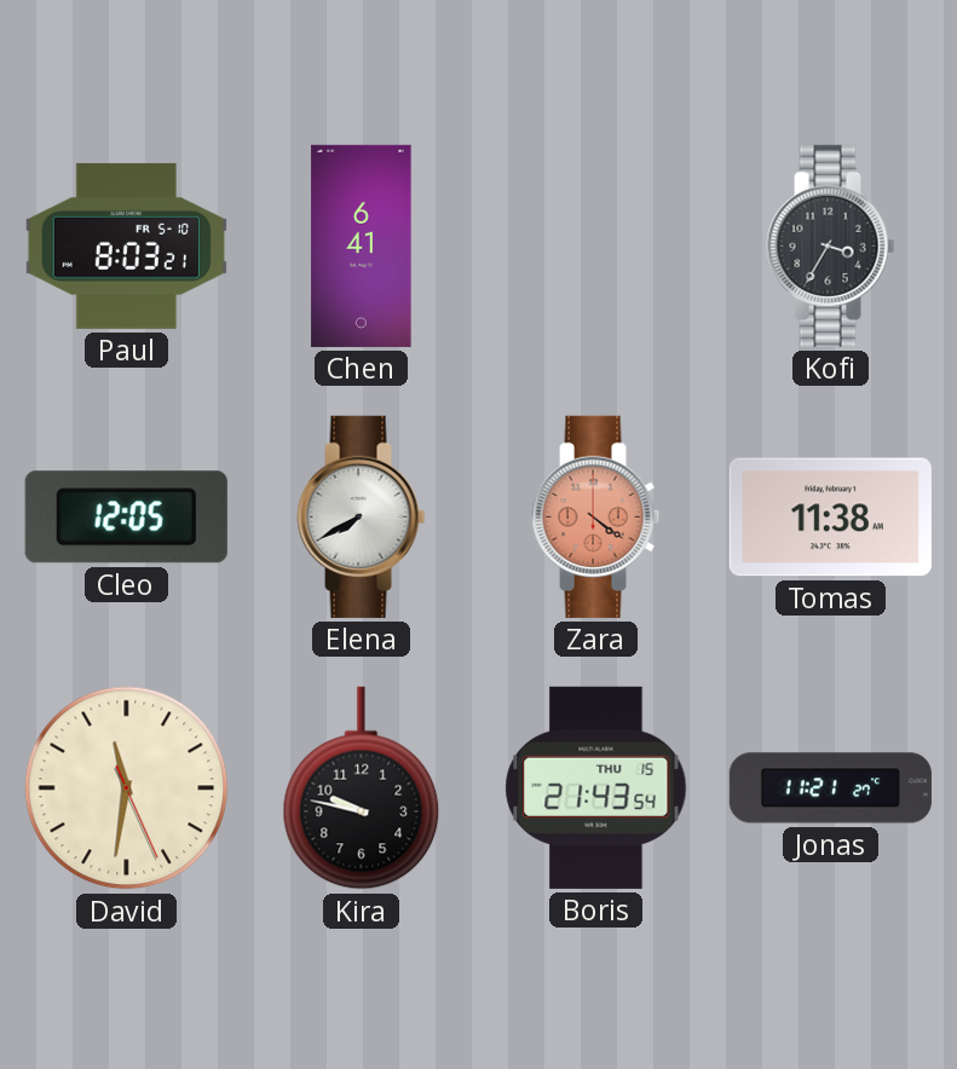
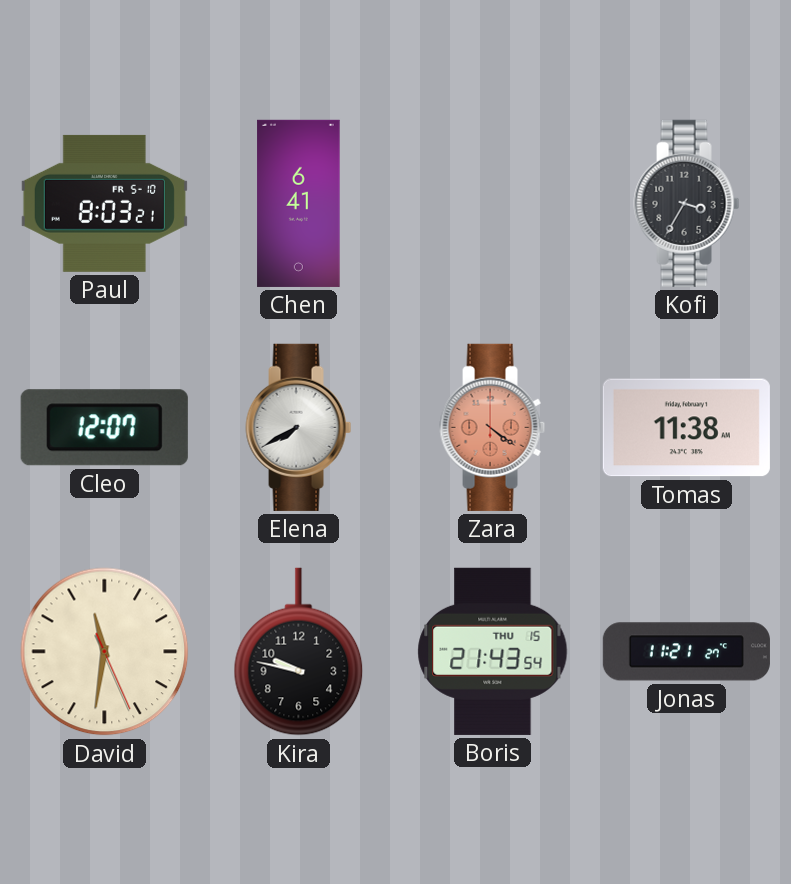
Cleo: 12:05 -> 12:07
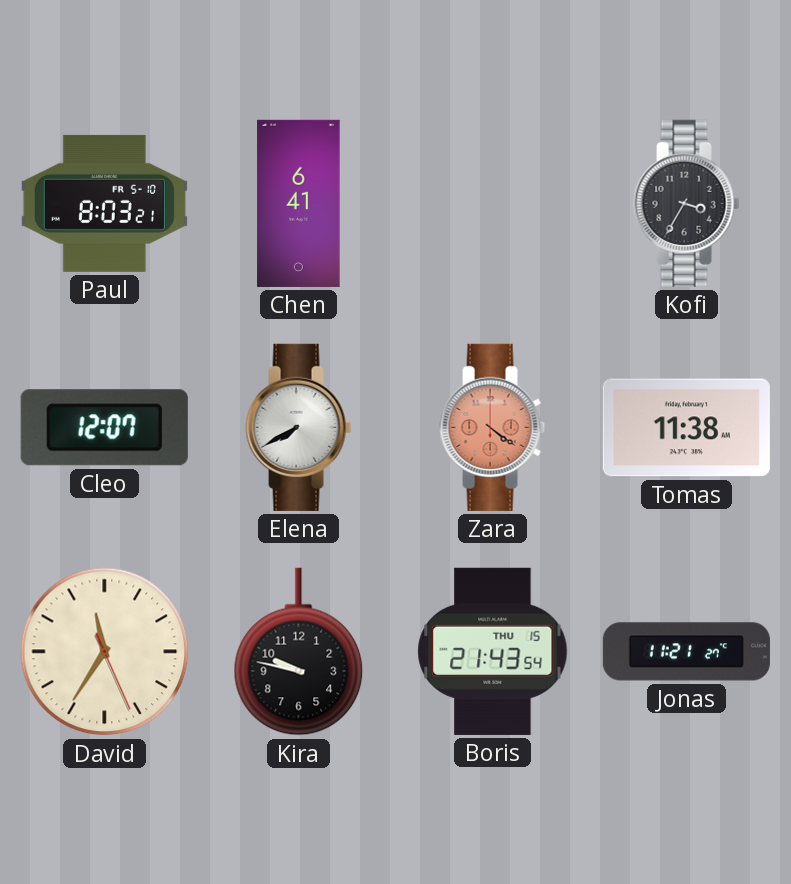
David: 11:31 -> 11:35
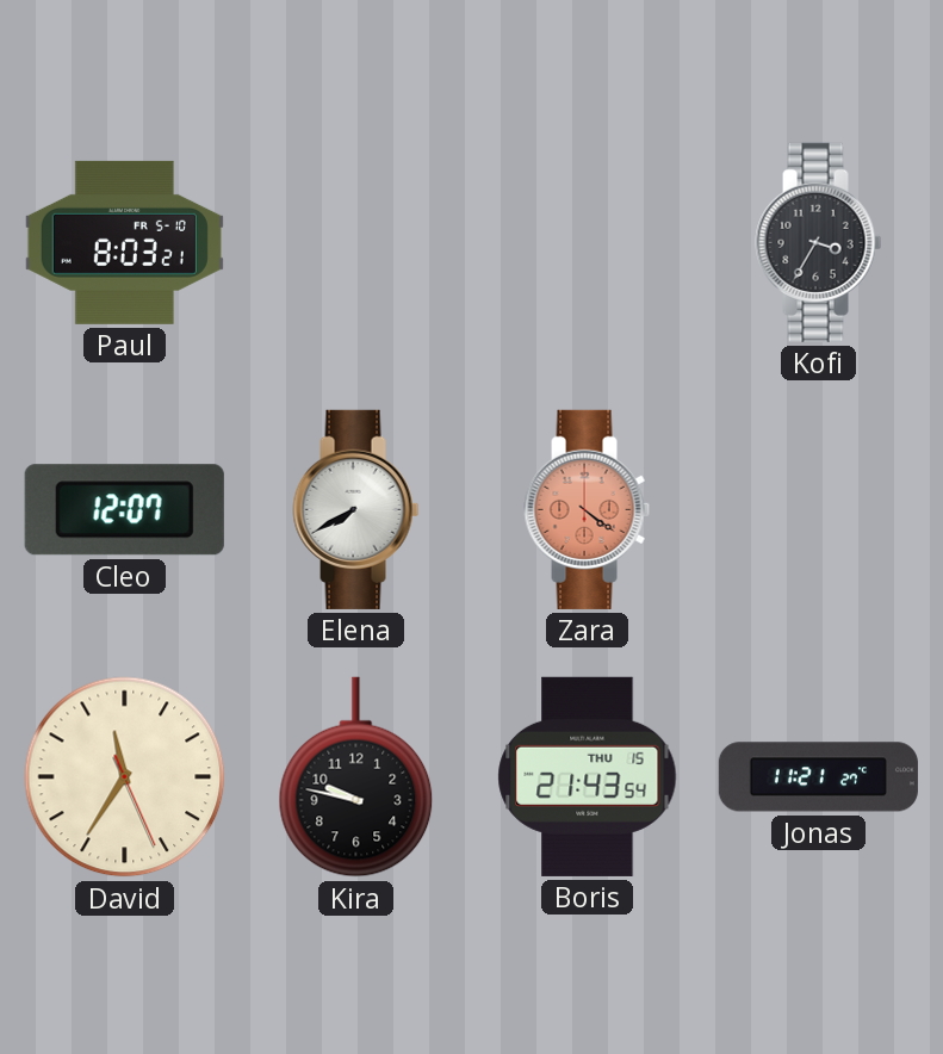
Chen: 6:41 -> none
Tomas: 11:38 -> none
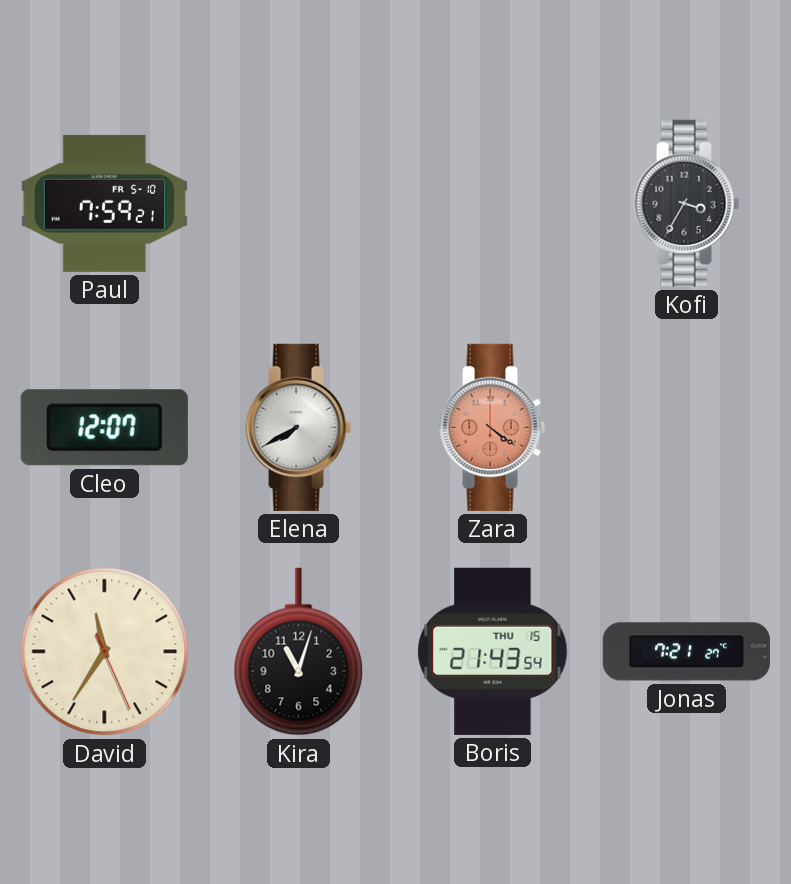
Paul: 8:03 -> 7:59
Kira: 9:47 -> 11:03
Jonas: 11:21 -> 7:21
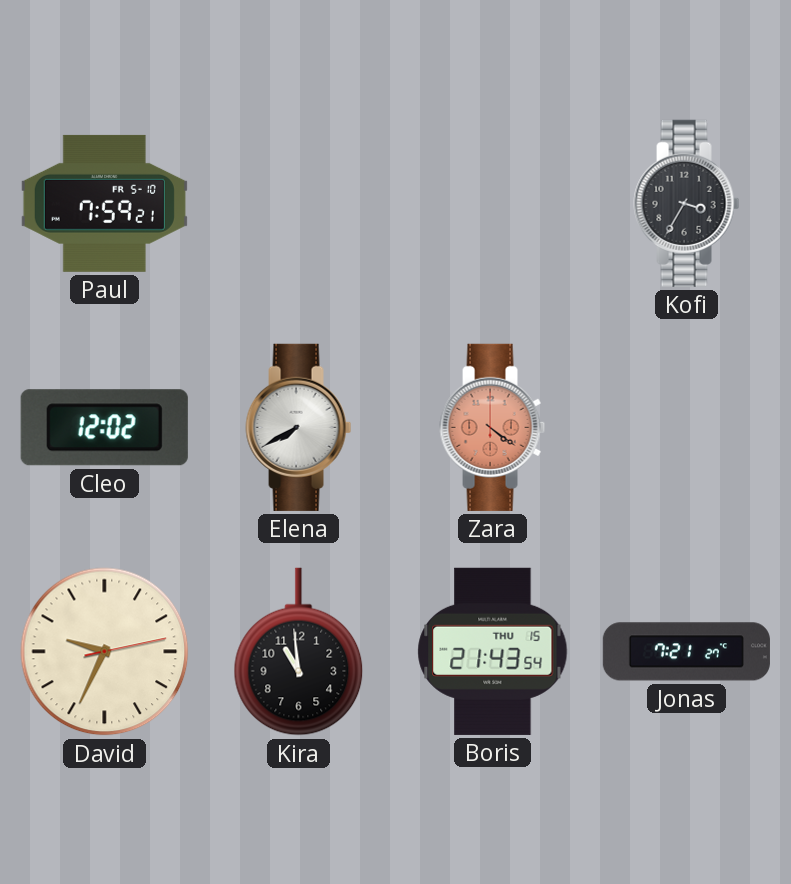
Cleo: 12:07 -> 12:02
David: 11:35 -> 9:34
Kira: 11:03 -> 10:59
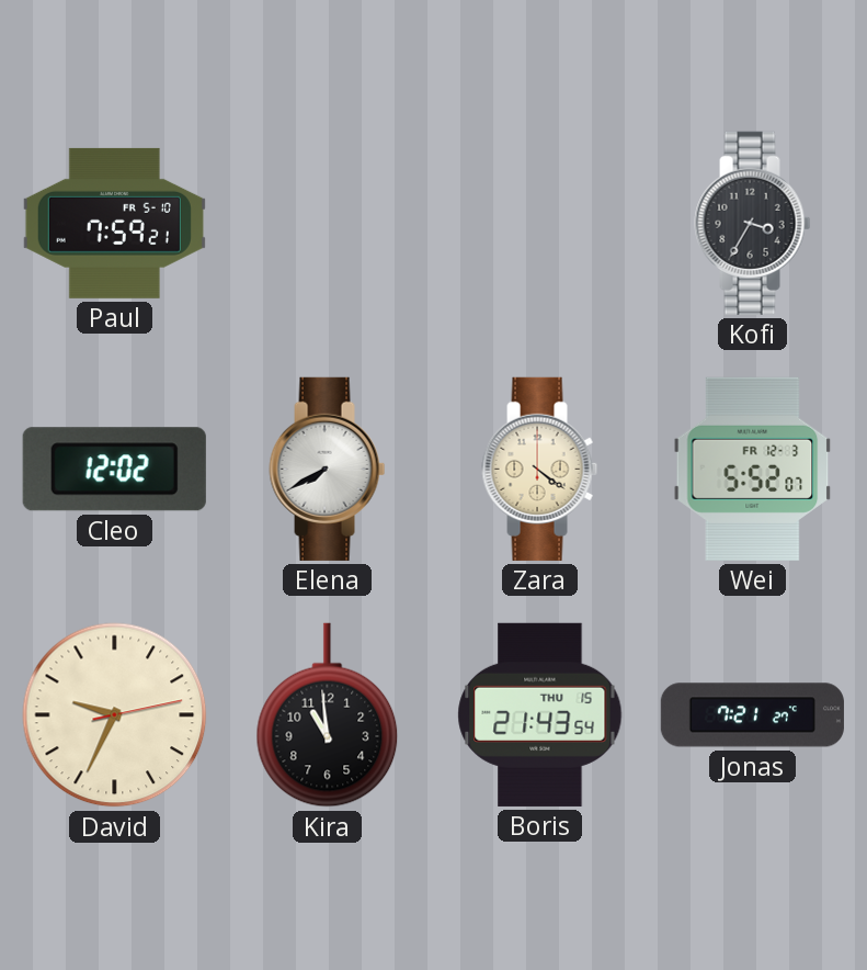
Zara dial: salmon -> cream
Wei: none -> 5:52
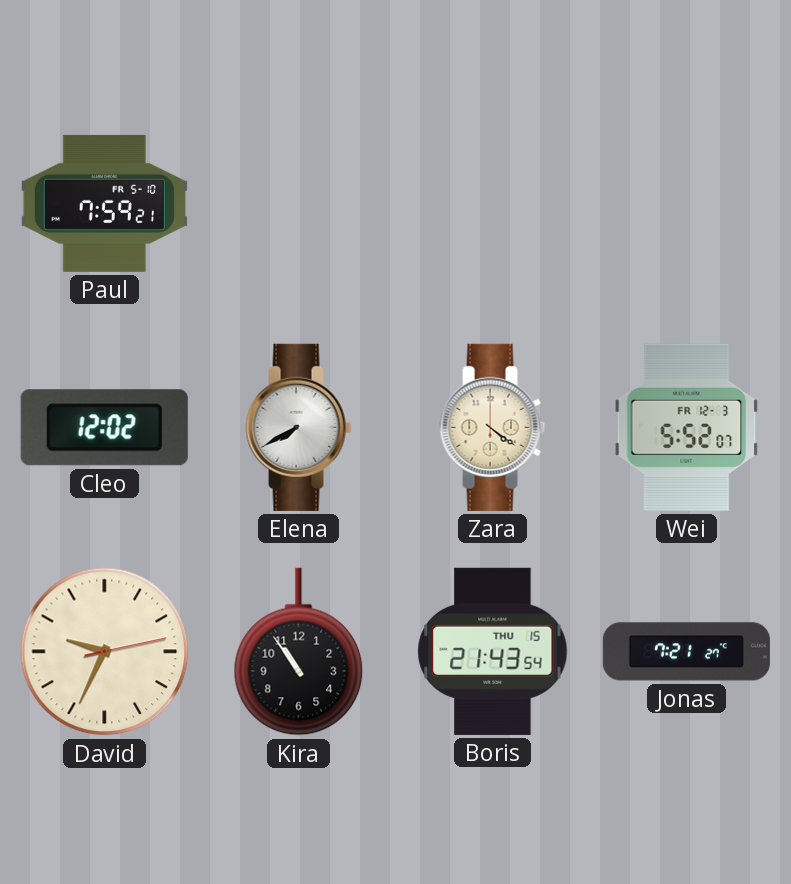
Kofi: 3:35 -> none
Kira: 10:59 -> 10:54
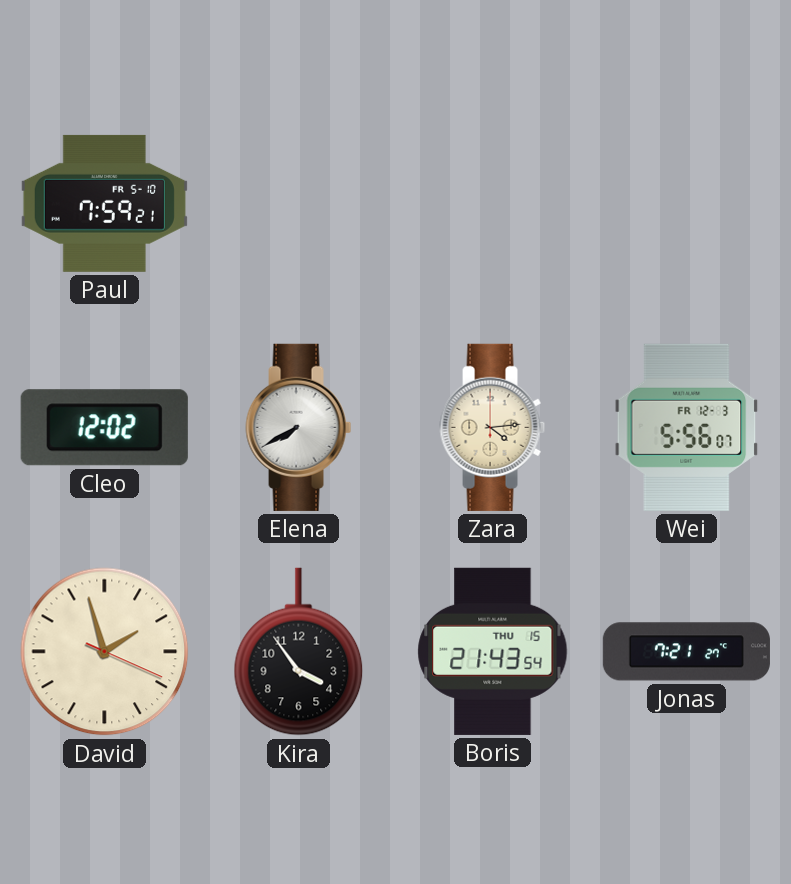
Zara: 4:21 -> 4:14
Wei: 5:52 -> 5:56
David: 9:34 -> 1:57
Kira: 10:54 -> 3:54
